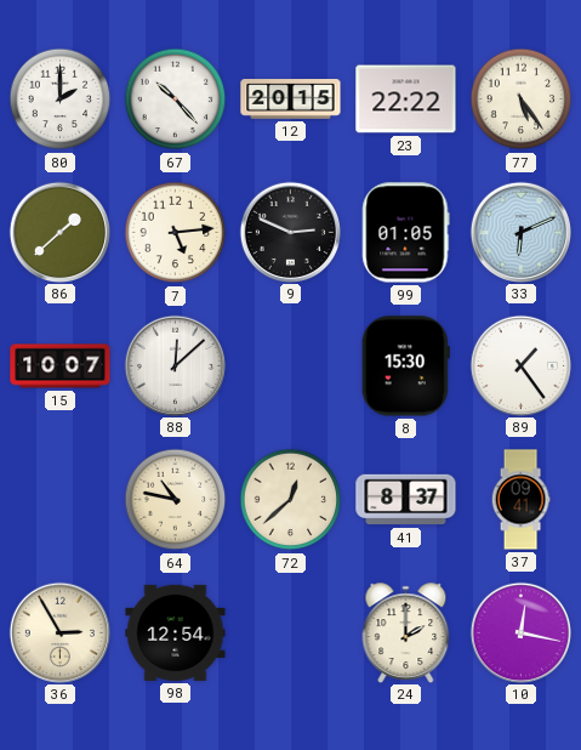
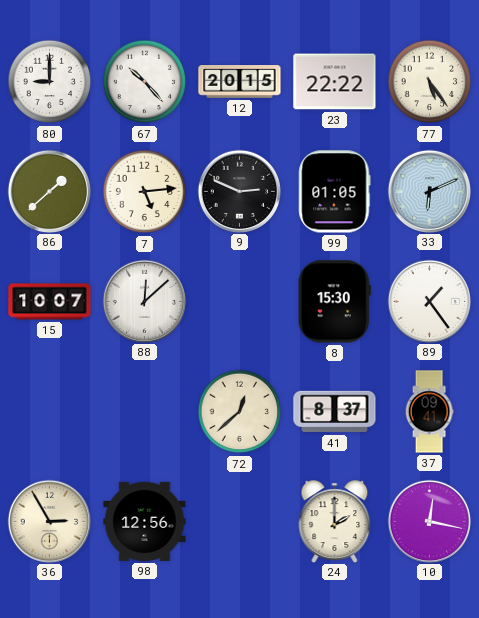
80: 2:00 -> 9:00
64: 10:47 -> none
98: 12:54 -> 12:56
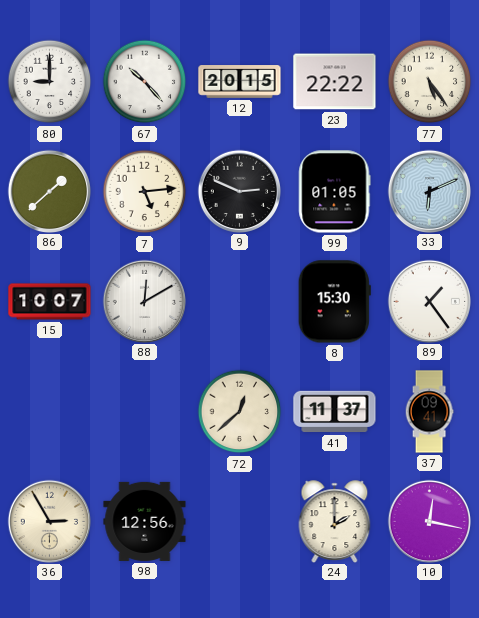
88: 12:08 -> 12:10
41: 8:37 -> 11:37
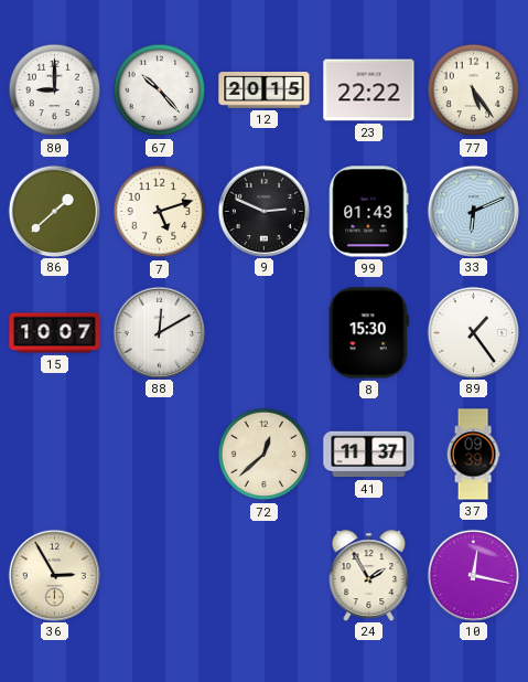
7: 5:14 -> 5:12
99: 01:05 -> 01:43
37: 09:41 -> 09:39
98: 12:56 -> none
24: 2:00 -> 1:55
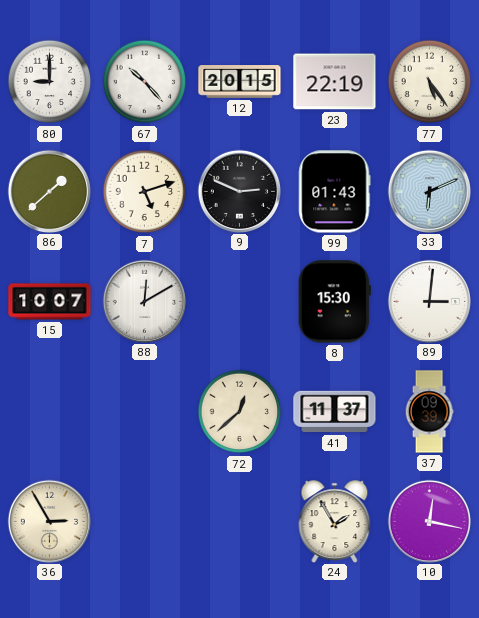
23: 22:22 -> 22:19
89: 1:24 -> 3:01
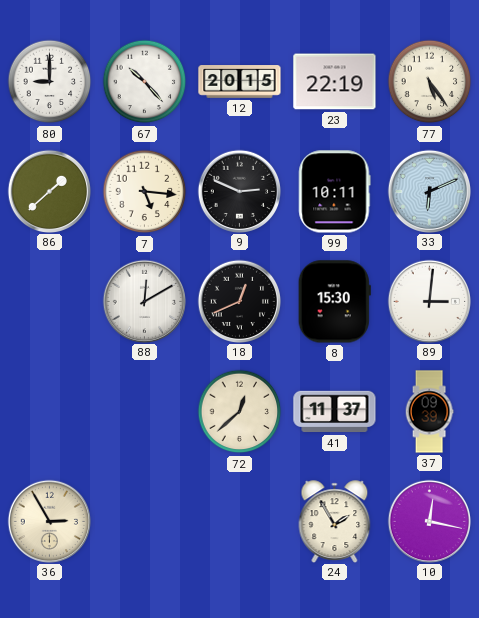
7: 5:12 -> 5:16
99: 01:43 -> 10:11
15: 10:07 -> none
18: none -> 12:41
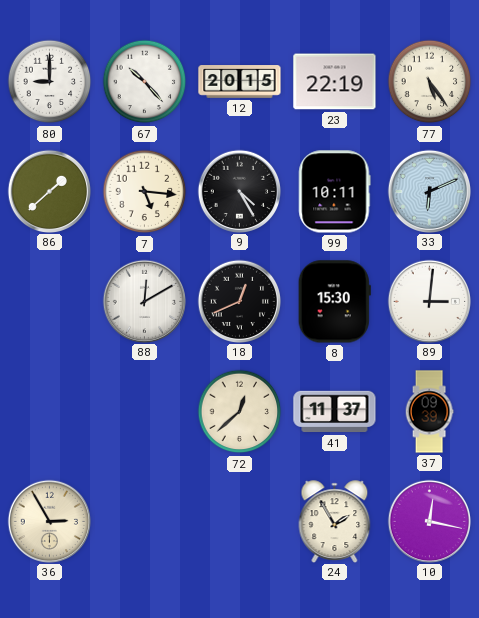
9: 2:49 -> 4:25
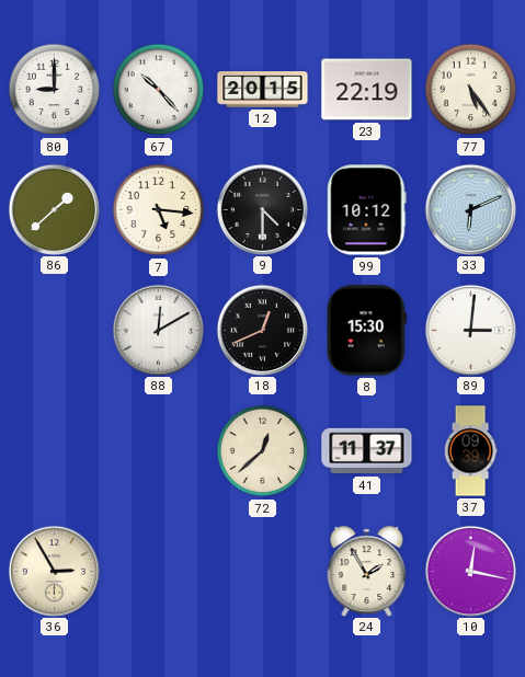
9: 4:25 -> 4:30
99: 10:11 -> 10:12
